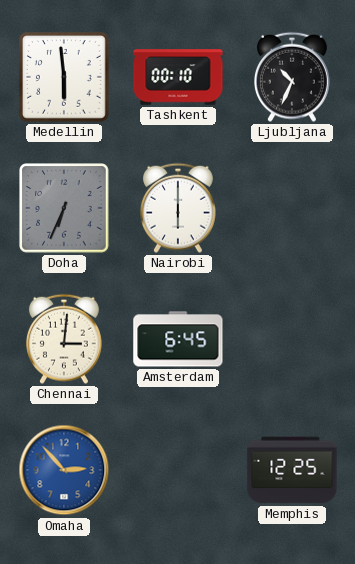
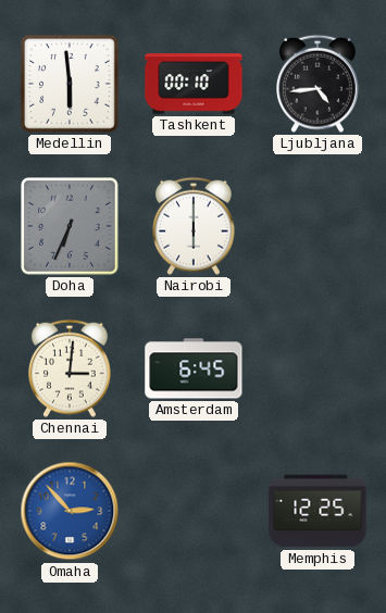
Ljubljana: 10:34 -> 4:44
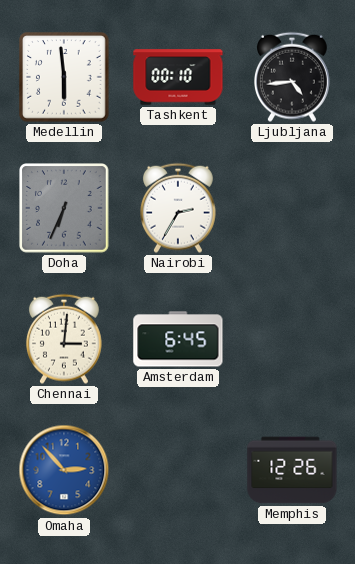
Nairobi: 6:00 -> 2:35
Memphis: 12:25 -> 12:26
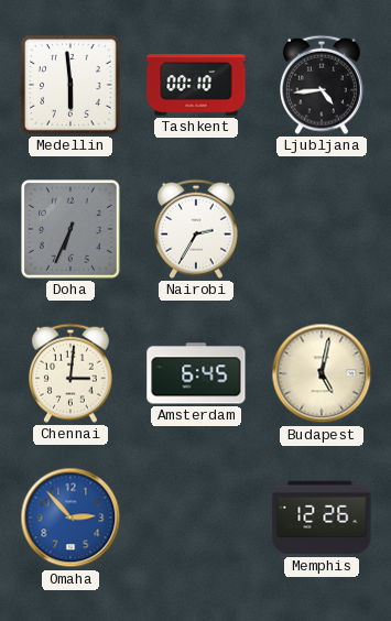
Budapest: none -> 5:02
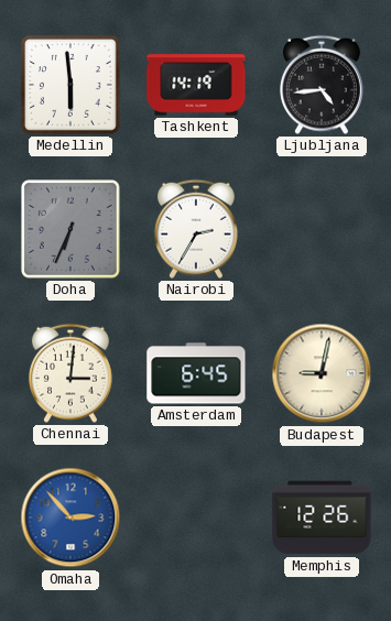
Tashkent: 00:10 -> 14:19
Budapest: 5:02 -> 9:02
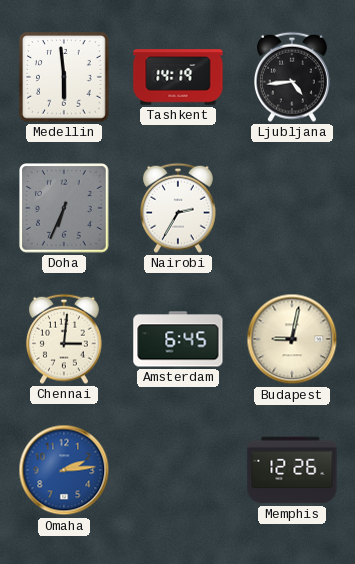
Omaha: 2:53 -> 2:14
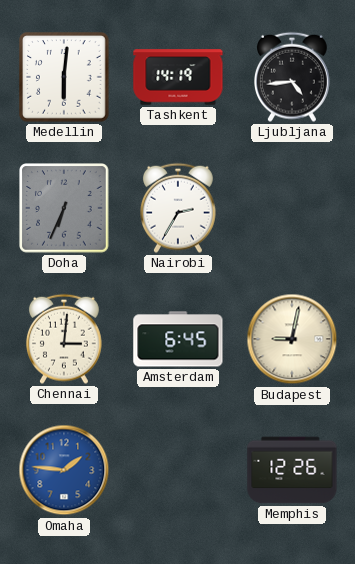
Medellin: 5:59 -> 6:01
Omaha: 2:14 -> 1:46
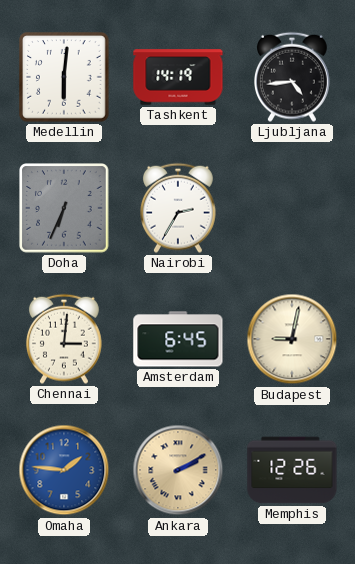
Ankara: none -> 2:10
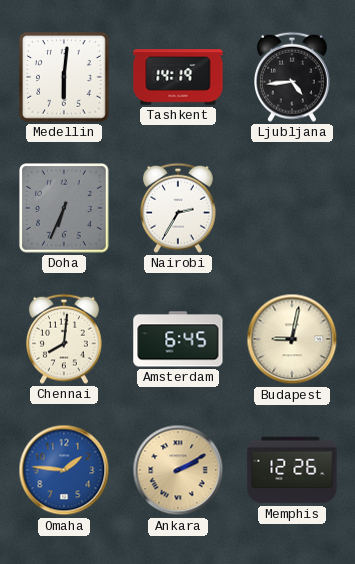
Chennai: 3:01 -> 8:01
